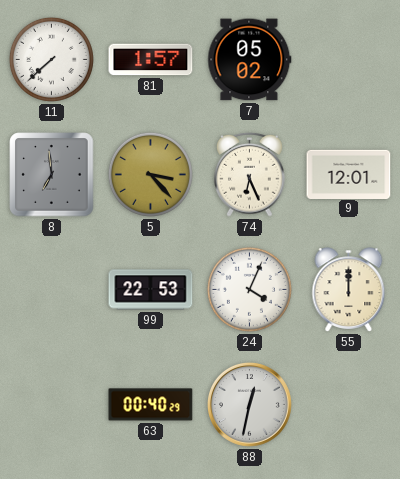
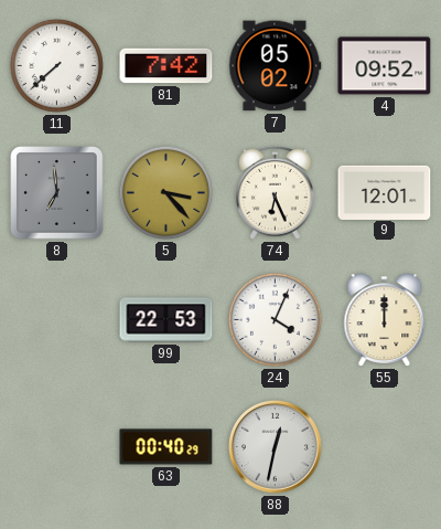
81: 1:57 -> 7:42
4: none -> 09:52
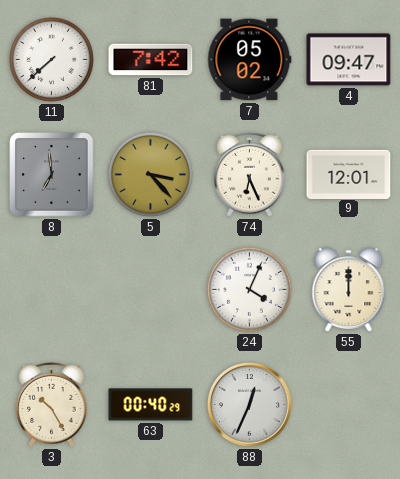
4: 09:52 -> 09:47
99: 22:53 -> none
3: none -> 10:25
88: 12:32 -> 12:34
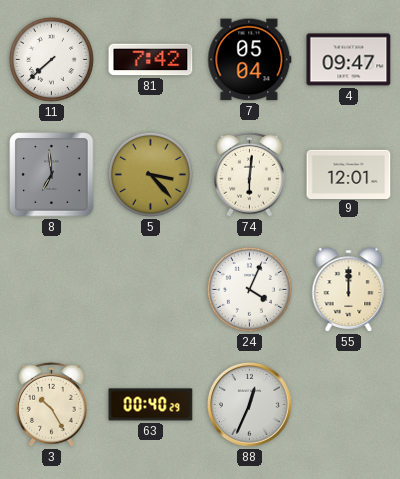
7: 05:02 -> 05:04
74: 6:26 -> 6:01
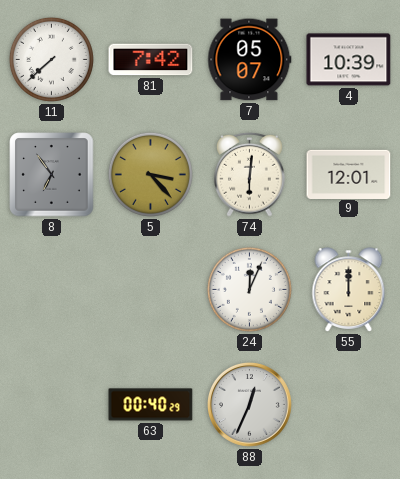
7: 05:04 -> 05:07
4: 09:47 -> 10:39
8: 6:59 -> 6:54
24: 4:04 -> 12:04
3: 10:25 -> none
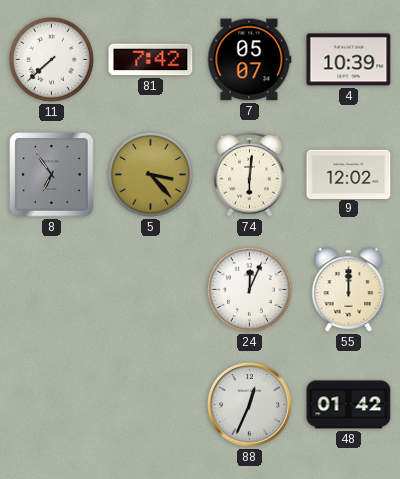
9: 12:01 -> 12:02
63: 00:40 -> none
48: none -> 01:42
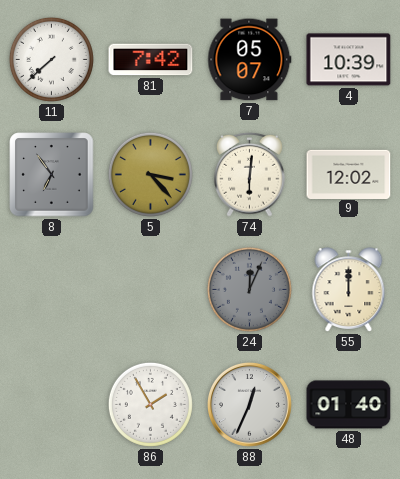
24 dial: white -> grey
86: none -> 1:55
48: 01:42 -> 01:40
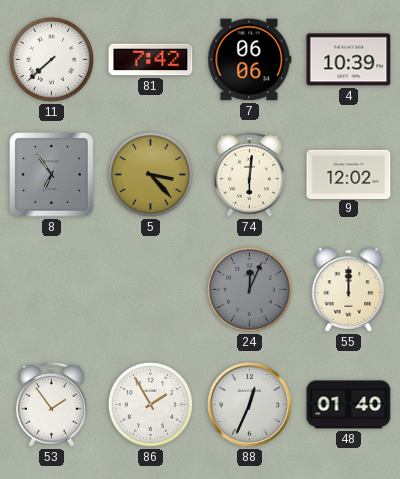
7: 05:07 -> 06:06
53: none -> 1:54
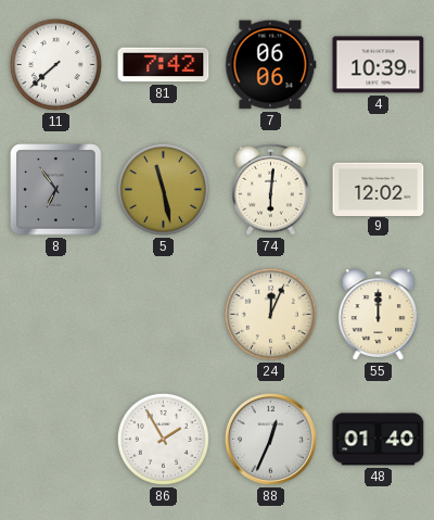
5: 3:23 -> 11:28
24 dial: grey -> cream
53: 1:54 -> none
